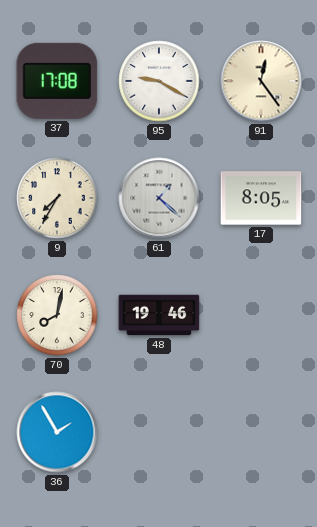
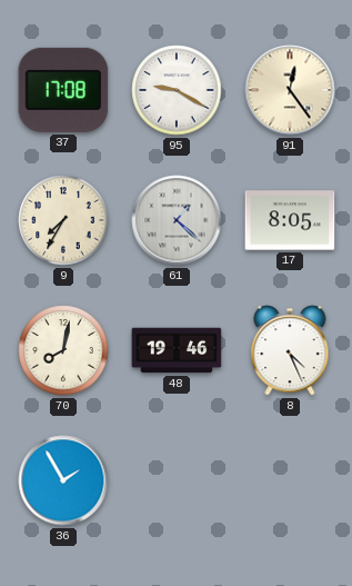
8: none -> 4:26
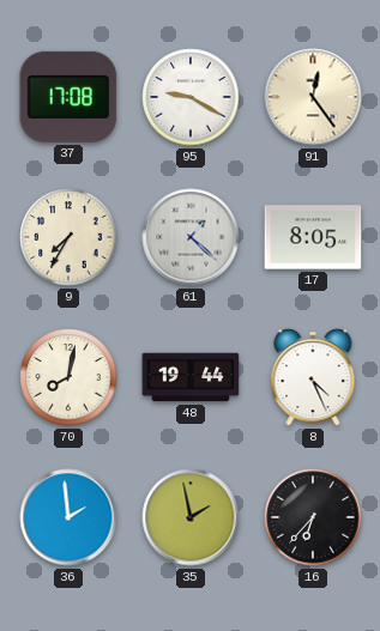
48: 19:46 -> 19:44
36: 1:55 -> 1:59
35: none -> 1:58
16: none -> 6:37
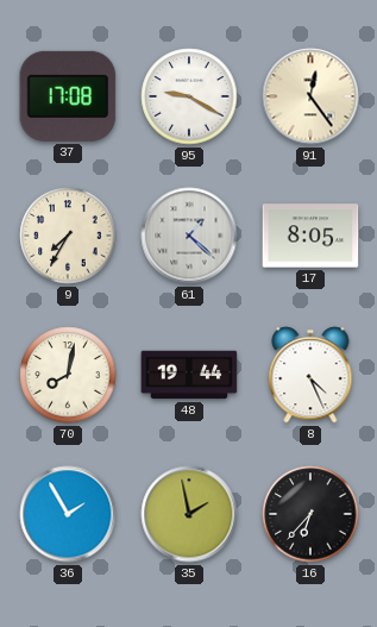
36: 1:59 -> 1:55
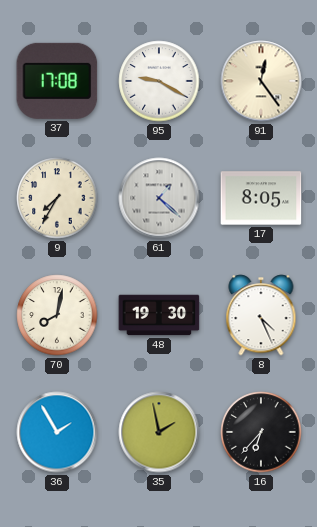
48: 19:44 -> 19:30
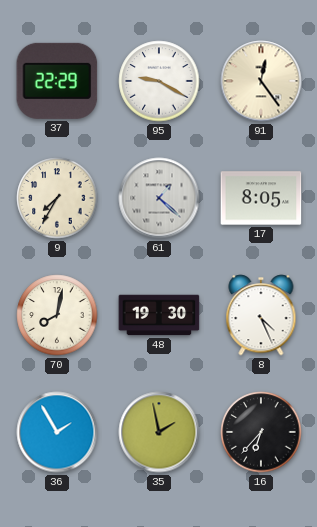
37: 17:08 -> 22:29
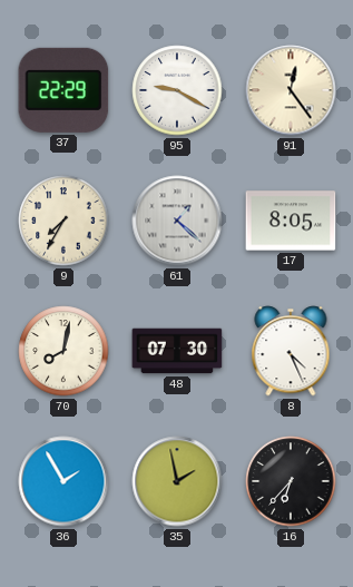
48: 19:30 -> 07:30
